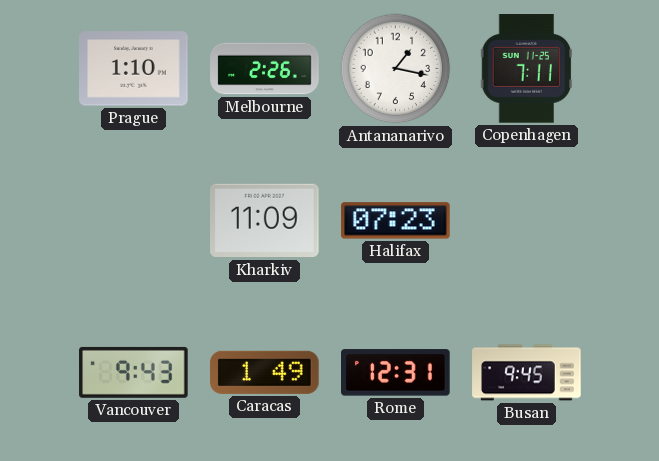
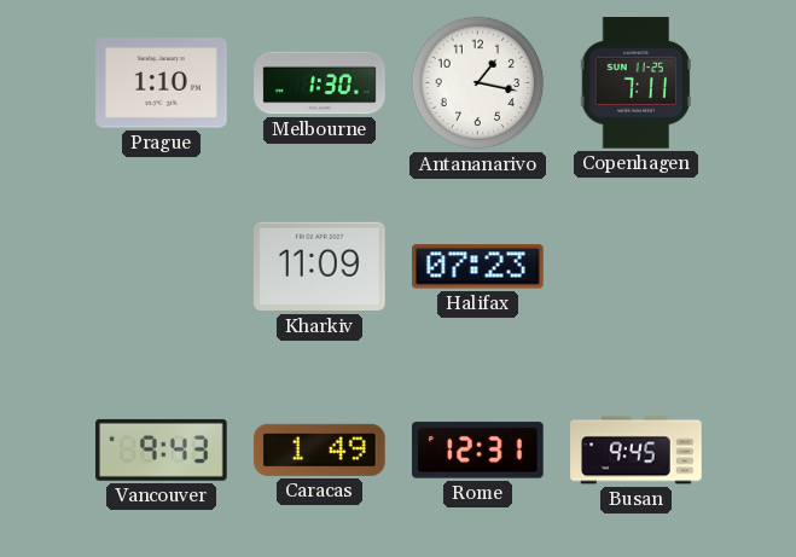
Melbourne: 2:26 -> 1:30
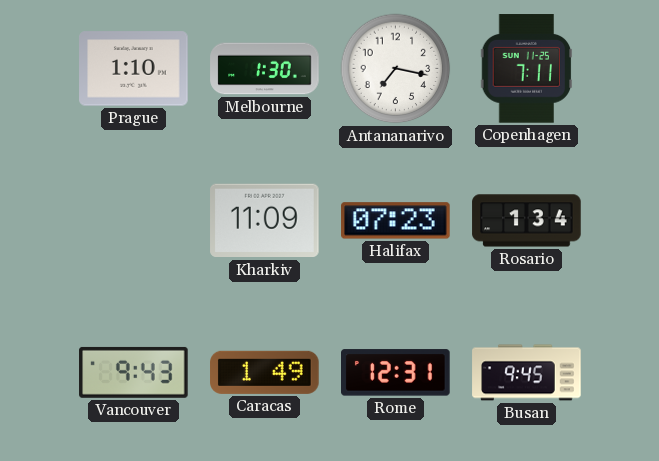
Antananarivo: 1:17 -> 7:17
Rosario: none -> 1:34
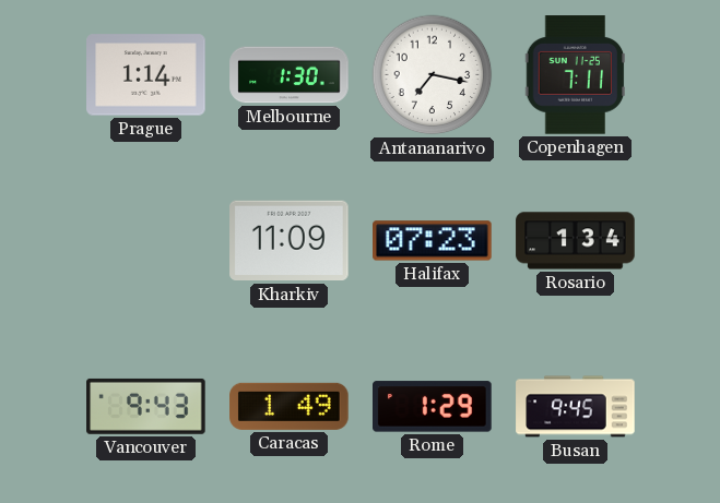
Prague: 1:10 -> 1:14
Rome: 12:31 -> 1:29
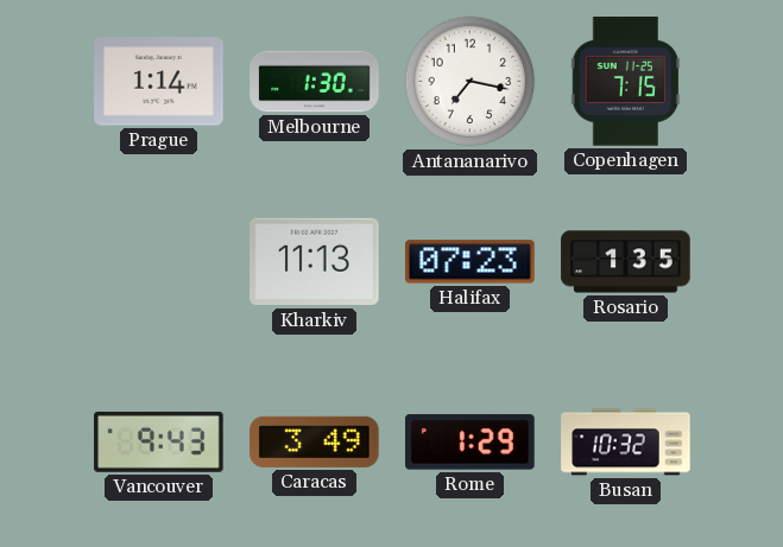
Copenhagen: 7:11 -> 7:15
Kharkiv: 11:09 -> 11:13
Rosario: 1:34 -> 1:35
Caracas: 1:49 -> 3:49
Busan: 9:45 -> 10:32
